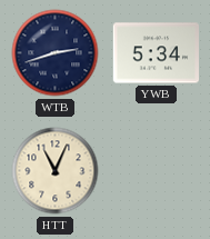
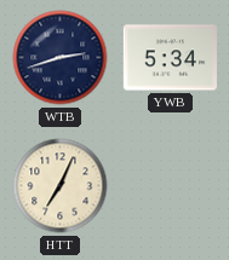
HTT: 11:04 -> 7:04
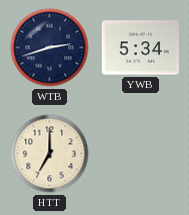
HTT: 7:04 -> 7:00
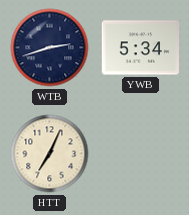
HTT: 7:00 -> 7:04
